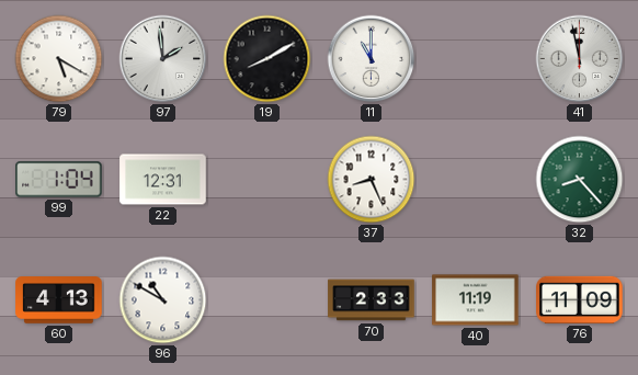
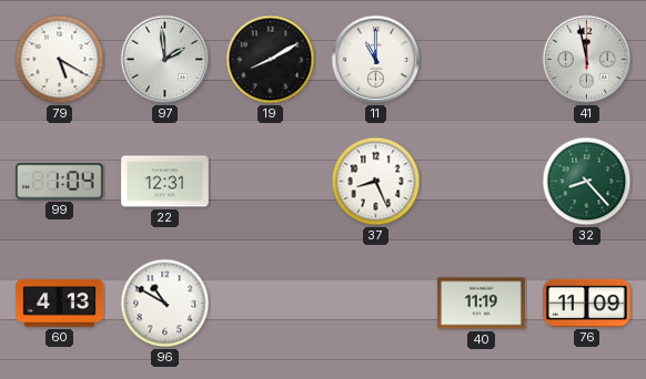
70: 2:33 -> none
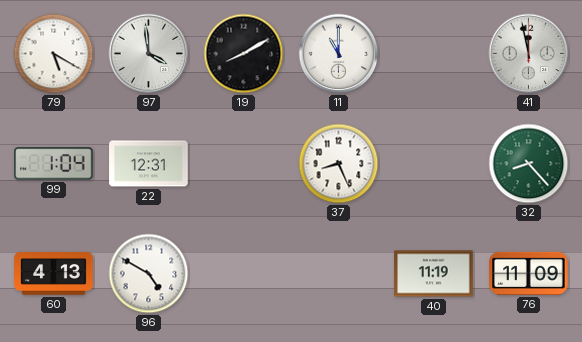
97: 1:59 -> 3:59
96: 10:50 -> 4:50
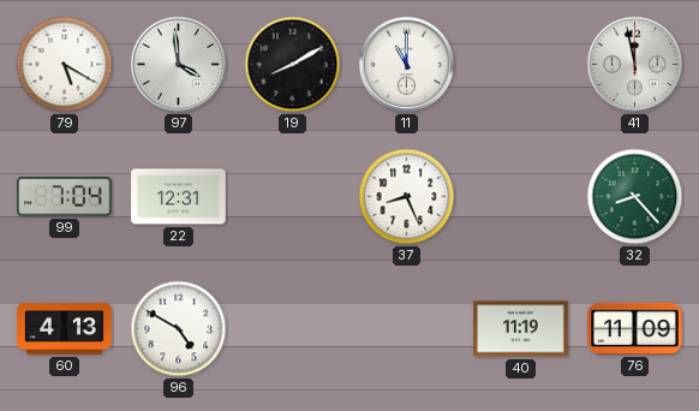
99: 1:04 -> 7:04
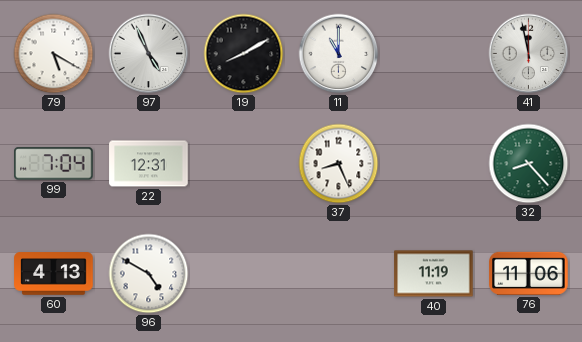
97: 3:59 -> 4:56
76: 11:09 -> 11:06
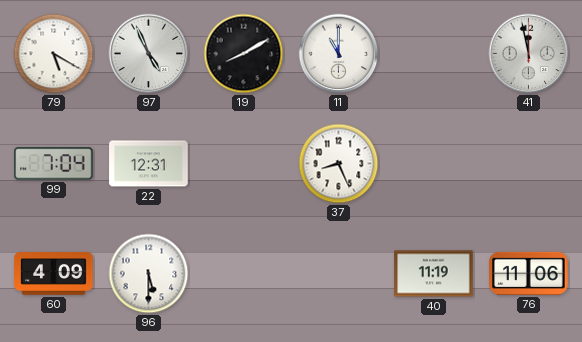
32: 8:23 -> none
60: 4:13 -> 4:09
96: 4:50 -> 5:30
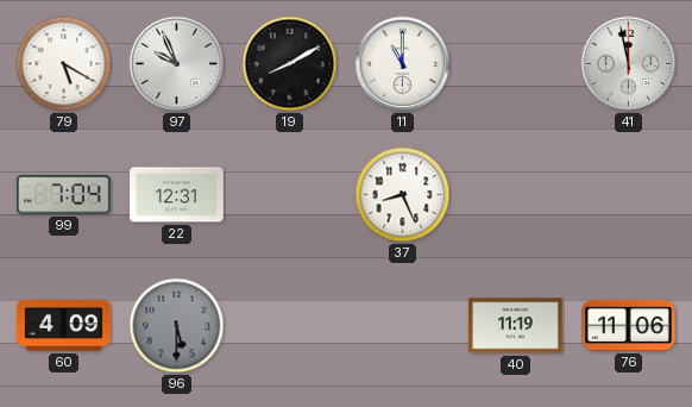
97: 4:56 -> 9:56
96 dial: white -> grey
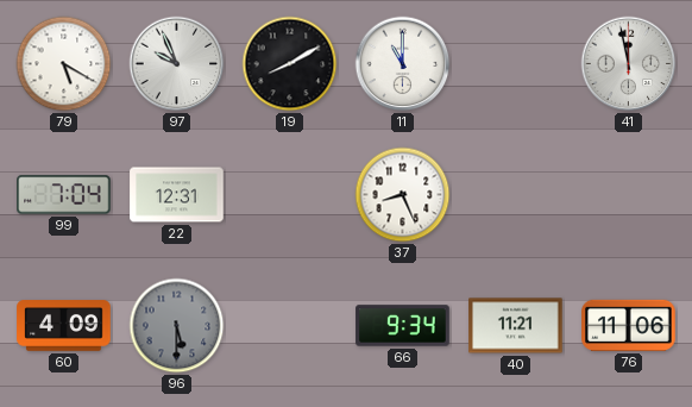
66: none -> 9:34
40: 11:19 -> 11:21
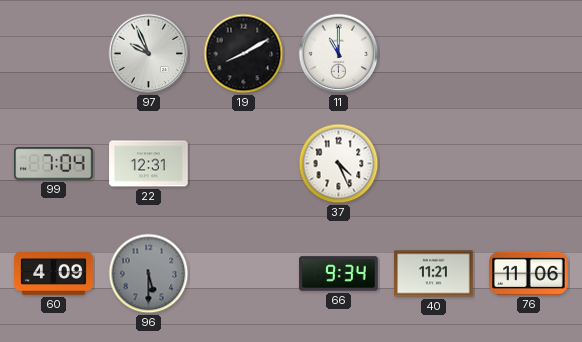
79: 5:20 -> none
41: 11:58 -> none
37: 8:26 -> 4:26
